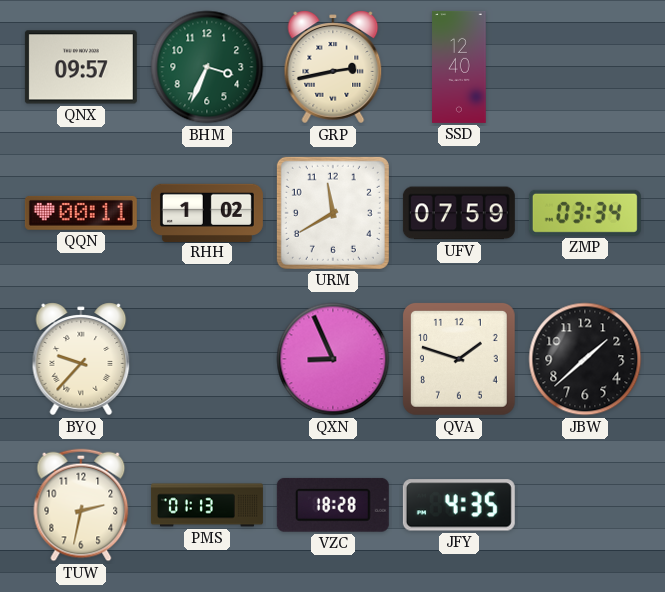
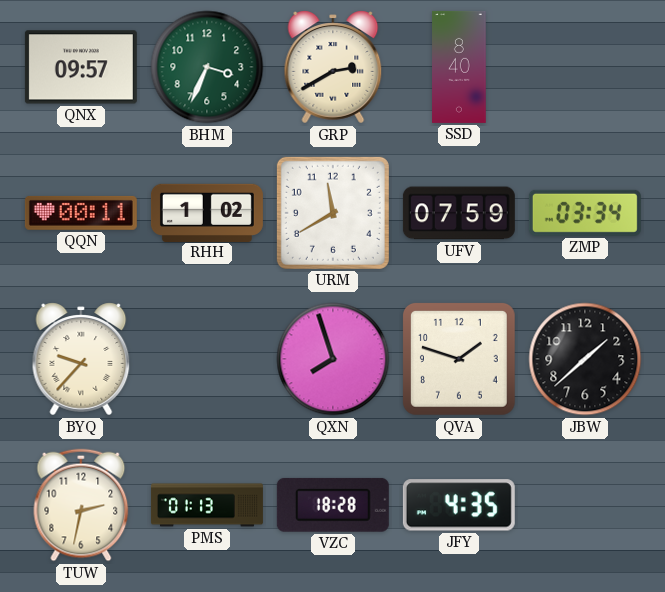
GRP: 2:43 -> 2:40
SSD: 12:40 -> 8:40
QXN: 8:56 -> 7:57
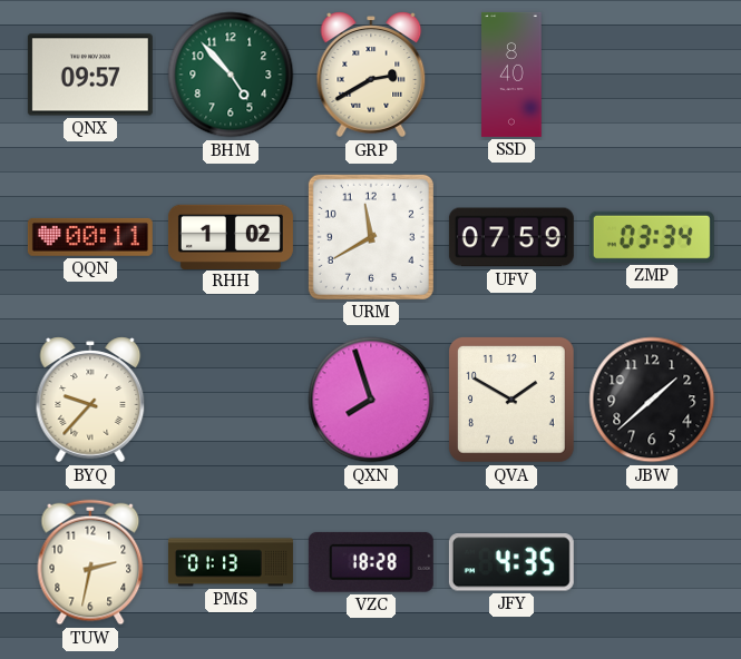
BHM: 3:34 -> 4:53
QVA: 1:48 -> 1:50
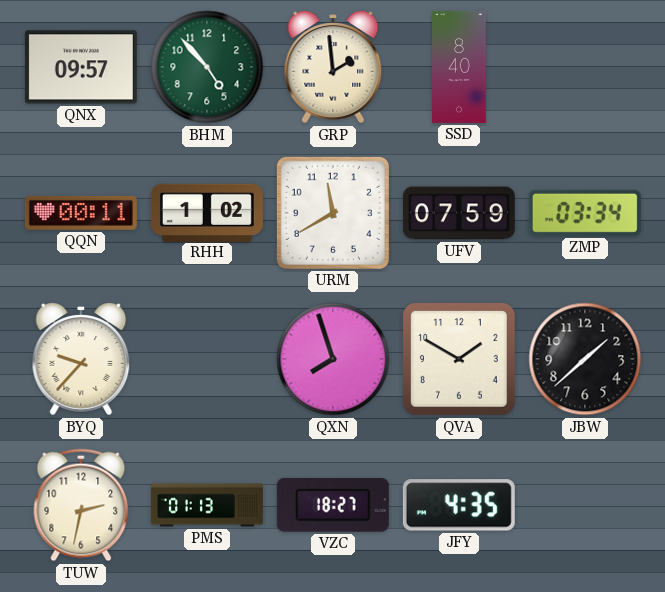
GRP: 2:40 -> 1:59
VZC: 18:28 -> 18:27
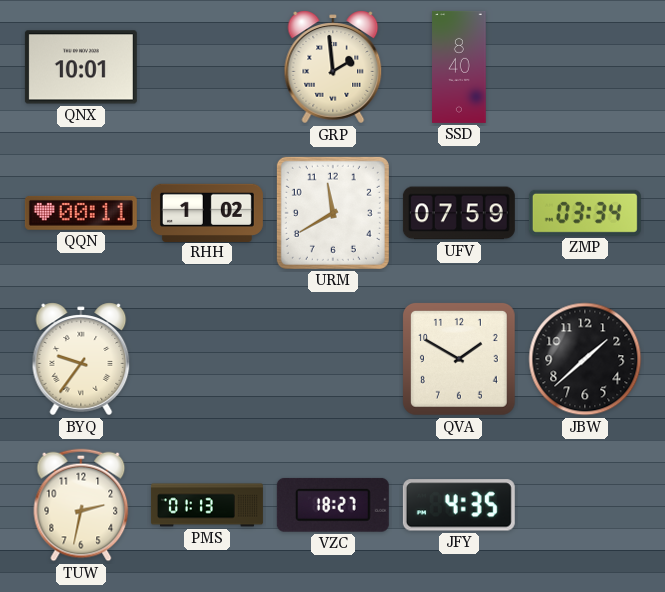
QNX: 09:57 -> 10:01
BHM: 4:53 -> none
BYQ: 9:37 -> 9:36
QXN: 7:57 -> none
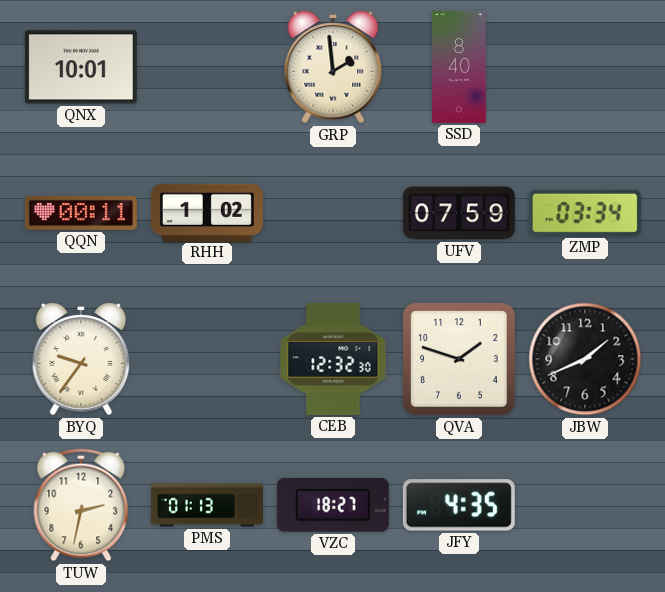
URM: 11:40 -> none
CEB: none -> 12:32
QVA: 1:50 -> 1:48
JBW: 1:38 -> 1:41
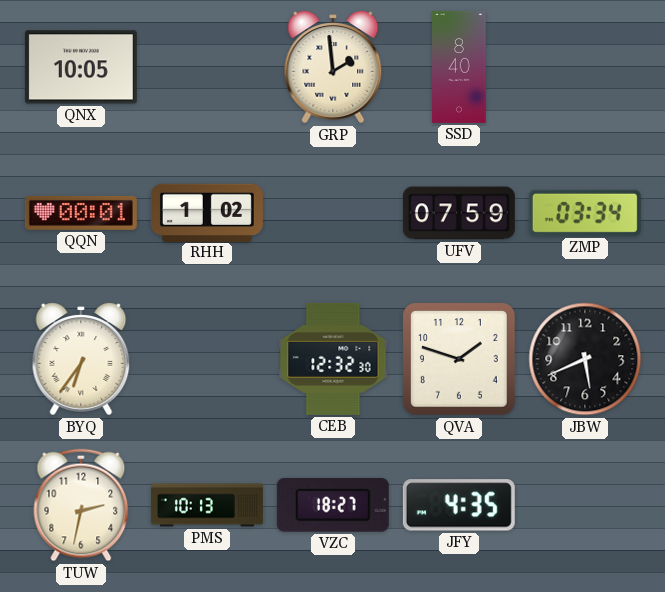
QNX: 10:01 -> 10:05
QQN: 00:11 -> 00:01
BYQ: 9:36 -> 6:36
JBW: 1:41 -> 5:41
PMS: 01:13 -> 10:13
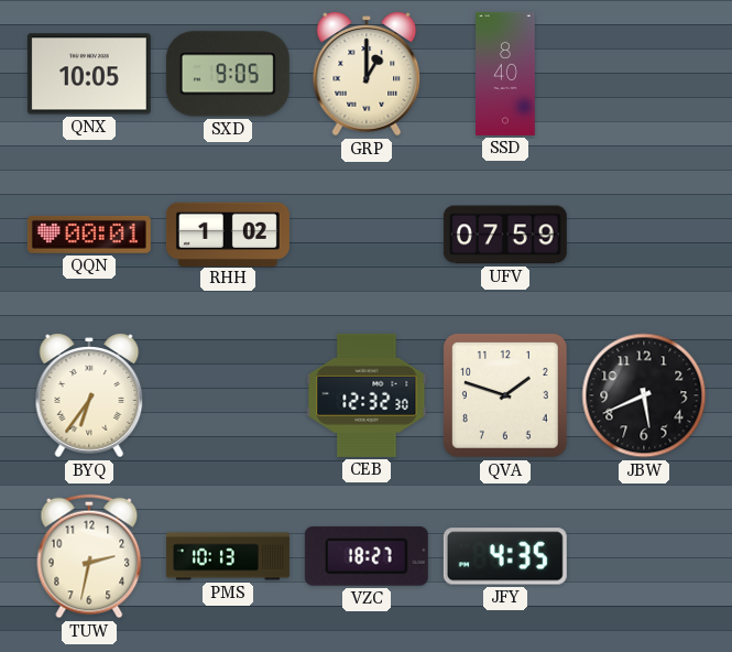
SXD: none -> 9:05
GRP: 1:59 -> 1:00
ZMP: 03:34 -> none
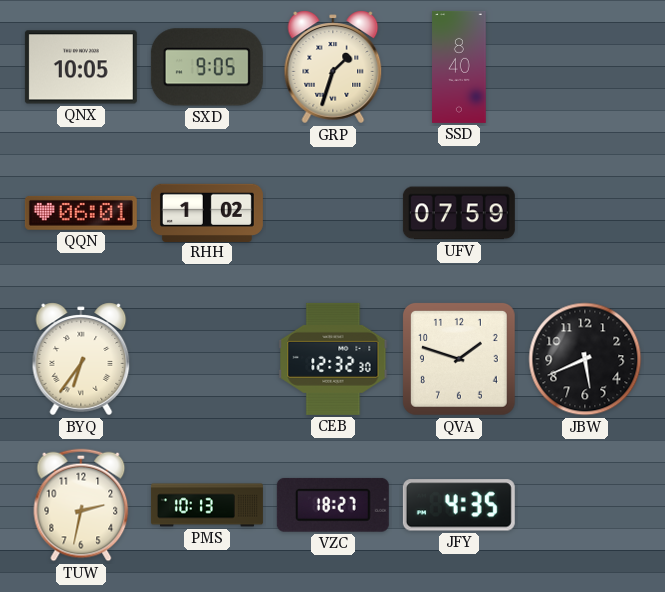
GRP: 1:00 -> 1:33
QQN: 00:01 -> 06:01
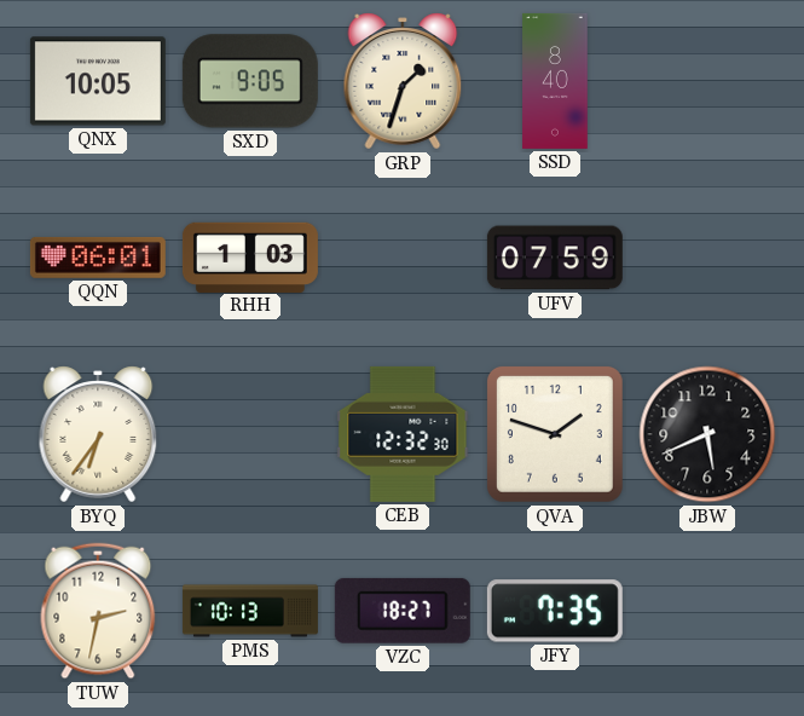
RHH: 1:02 -> 1:03
JFY: 4:35 -> 7:35
